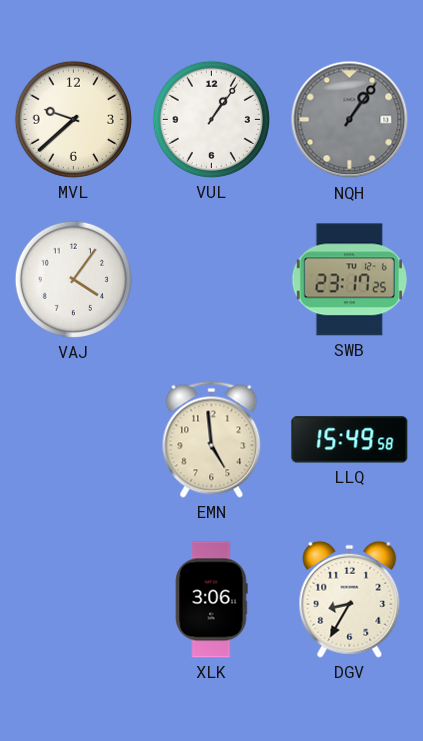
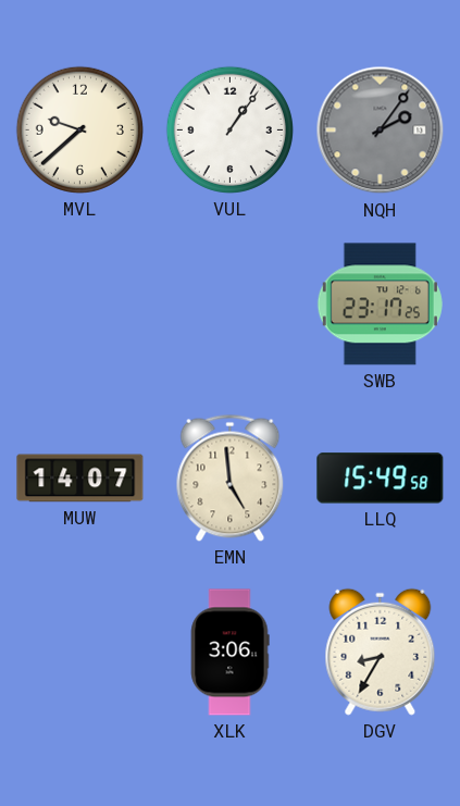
NQH: 1:06 -> 2:06
VAJ: 4:06 -> none
MUW: none -> 14:07
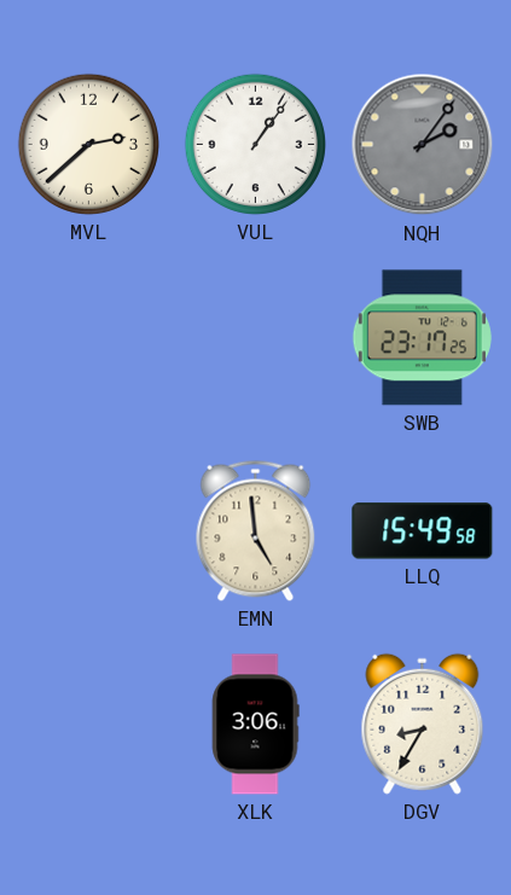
MVL: 9:38 -> 2:38
MUW: 14:07 -> none
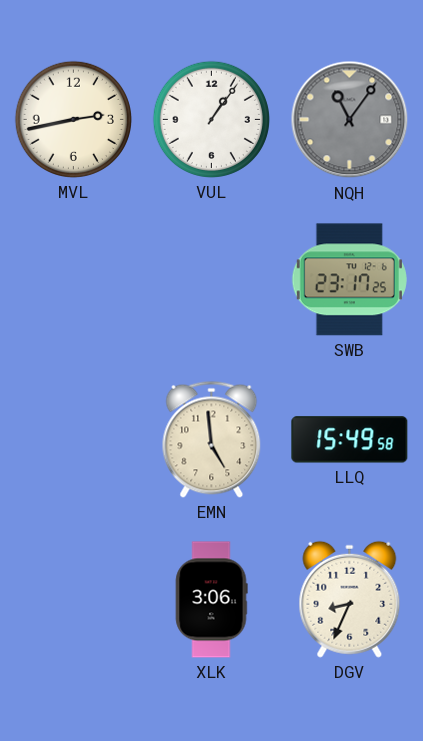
MVL: 2:38 -> 2:43
NQH: 2:06 -> 11:06
DGV: 8:35 -> 8:34
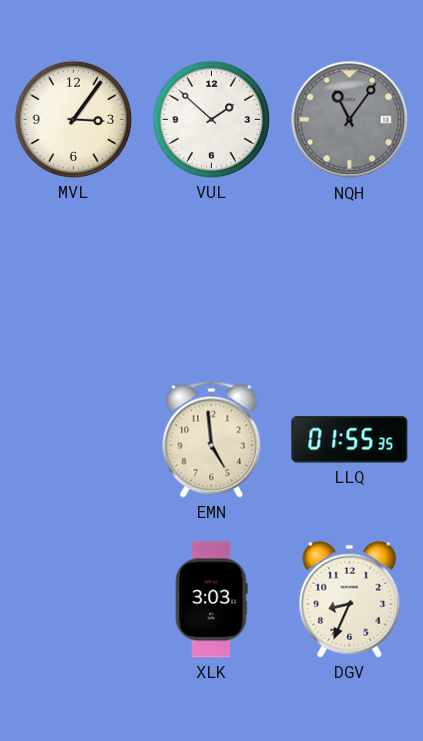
MVL: 2:43 -> 3:06
VUL: 1:06 -> 1:52
SWB: 23:17 -> none
LLQ: 15:49 -> 01:55
XLK: 3:06 -> 3:03
